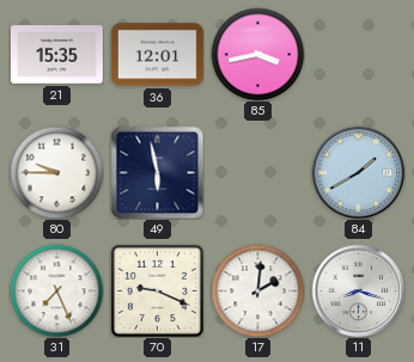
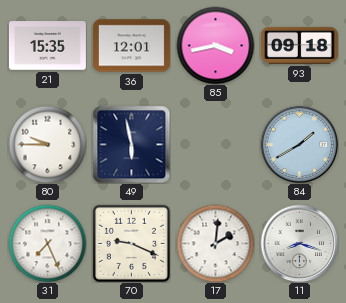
93: none -> 09:18
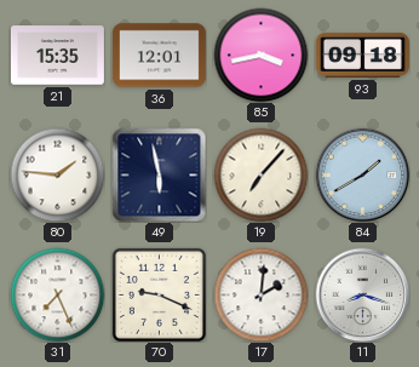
80: 9:45 -> 1:46
19: none -> 7:07
